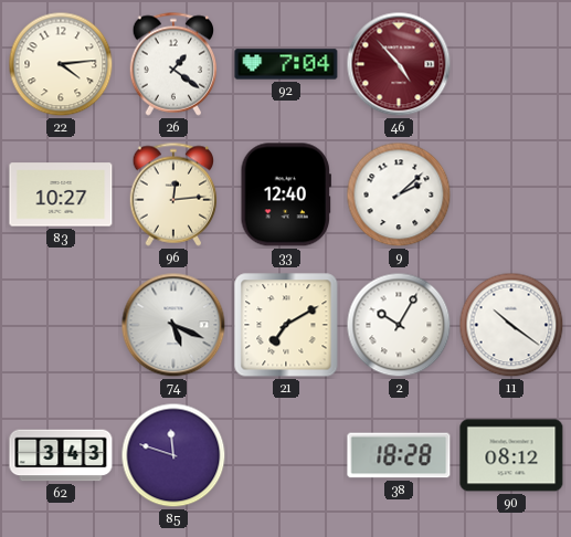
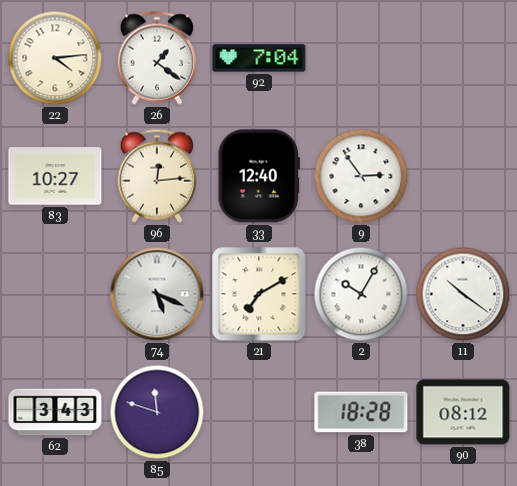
46: 4:53 -> none
9: 2:08 -> 2:54
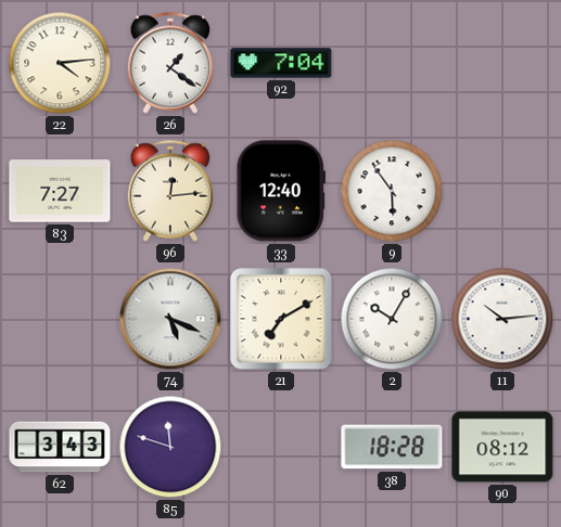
83: 10:27 -> 7:27
9: 2:54 -> 5:54
11: 10:21 -> 10:14
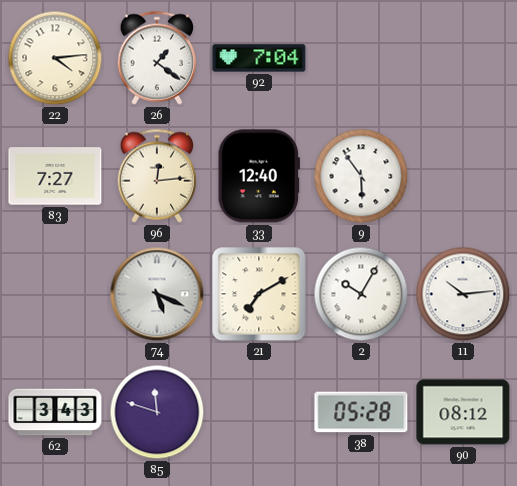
38: 18:28 -> 05:28
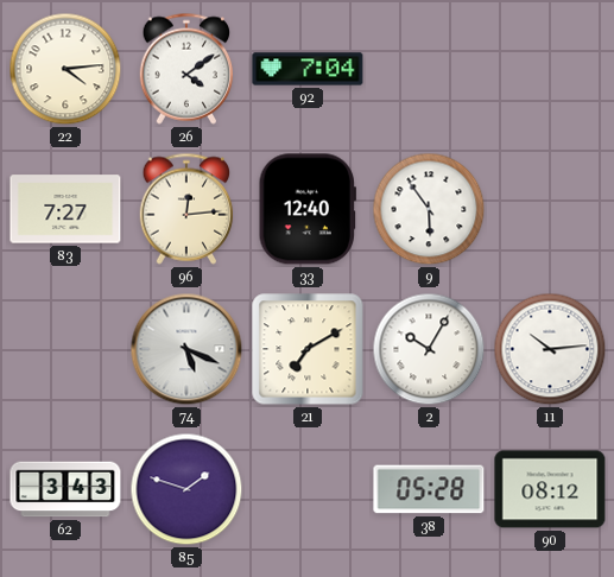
26: 1:21 -> 4:09
85: 11:48 -> 1:48
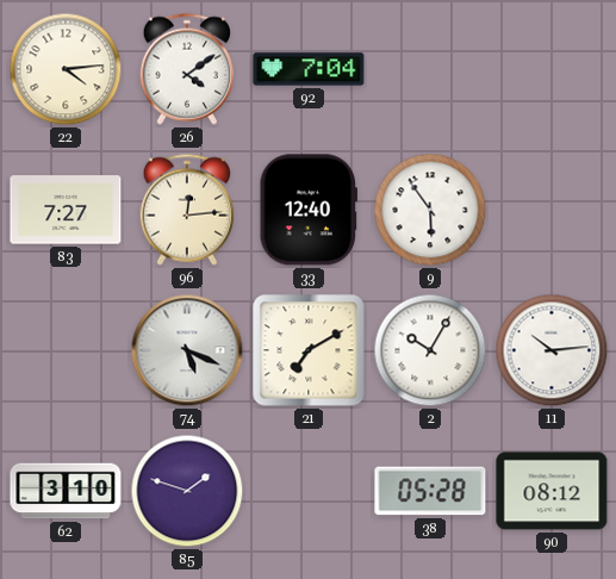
62: 3:43 -> 3:10
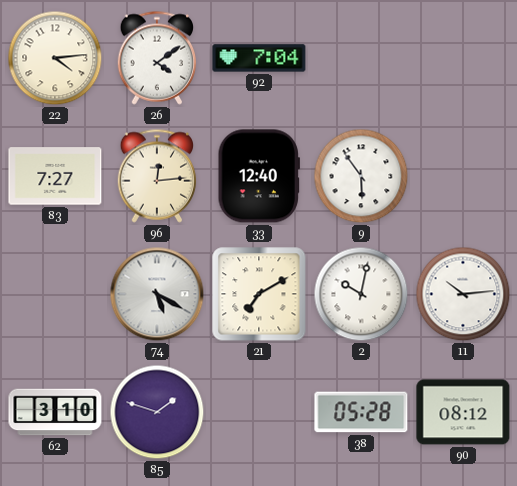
74: 5:19 -> 5:20
2: 10:05 -> 10:02
